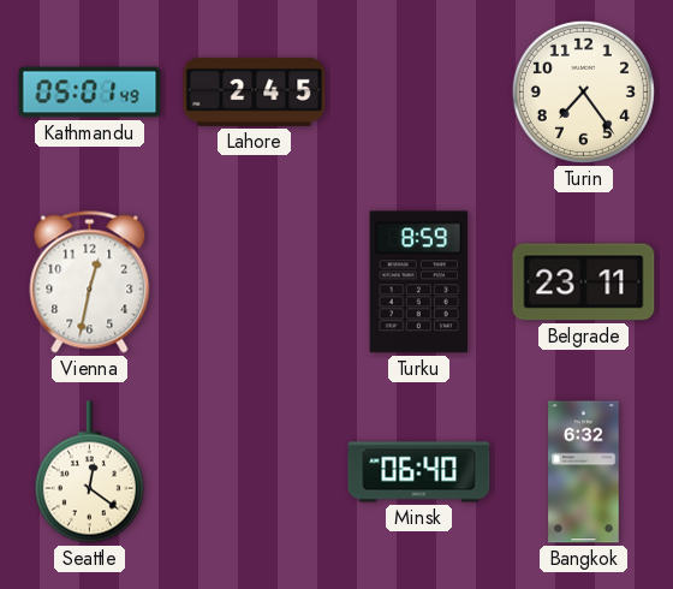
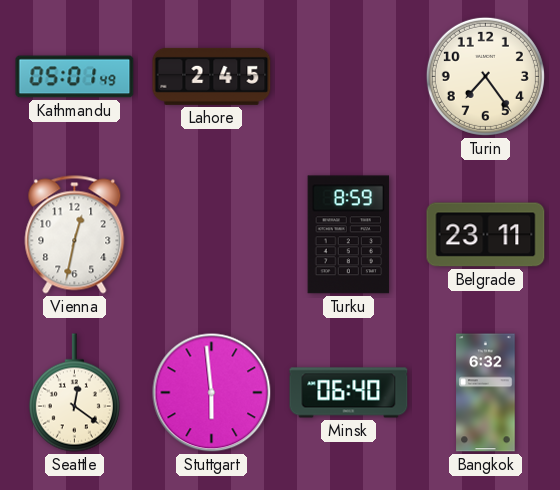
Stuttgart: none -> 5:59
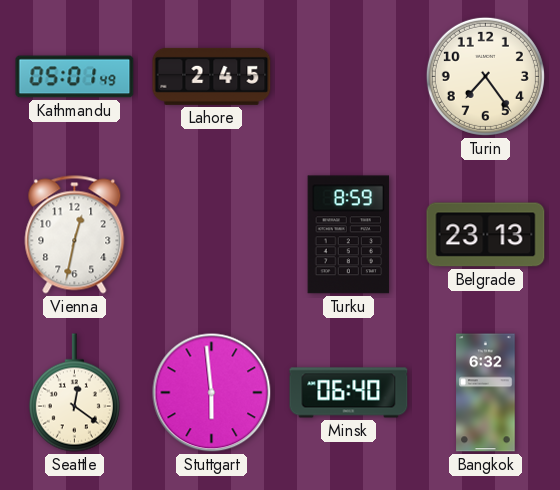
Belgrade: 23:11 -> 23:13
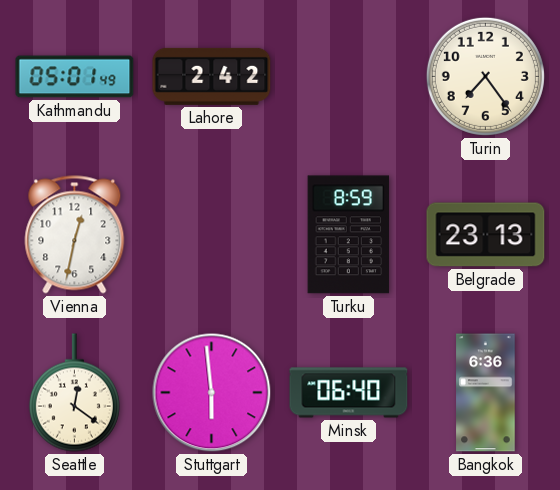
Lahore: 2:45 -> 2:42
Bangkok: 6:32 -> 6:36
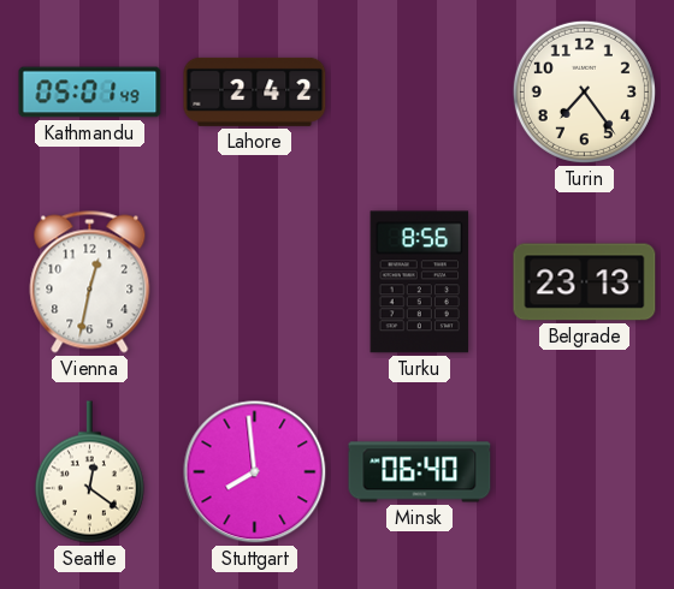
Turku: 8:59 -> 8:56
Stuttgart: 5:59 -> 7:59
Bangkok: 6:36 -> none
